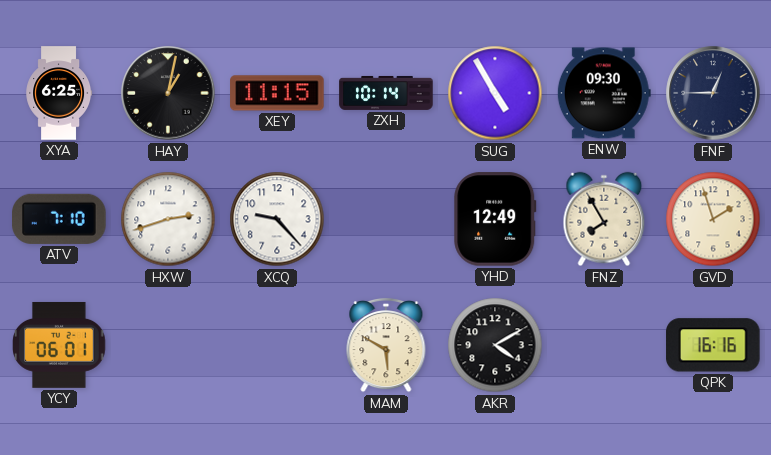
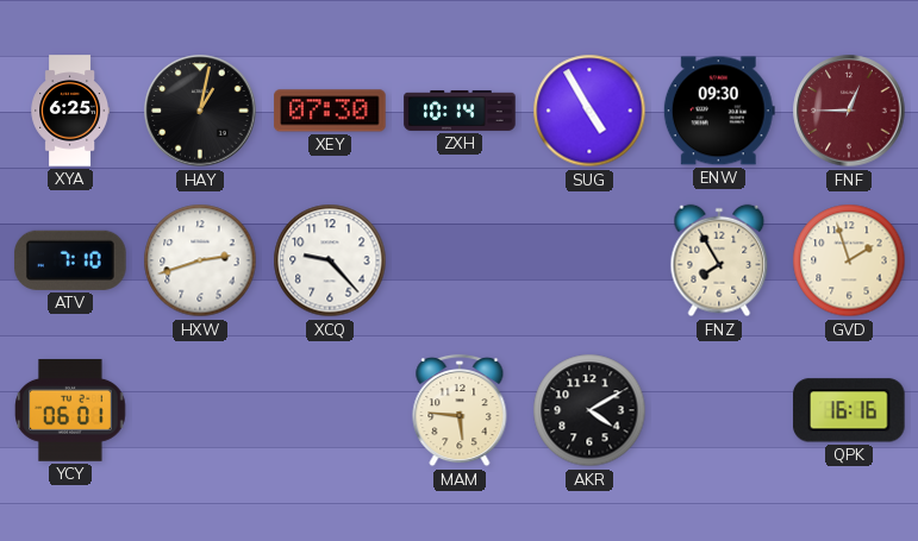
XEY: 11:15 -> 07:30
FNF dial: navy -> burgundy
YHD: 12:49 -> none
MAM: 5:50 -> 5:46
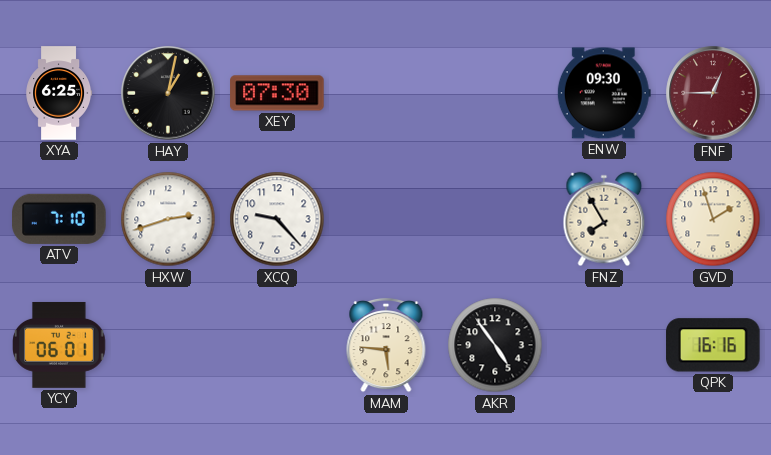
ZXH: 10:14 -> none
SUG: 4:55 -> none
AKR: 4:10 -> 4:54
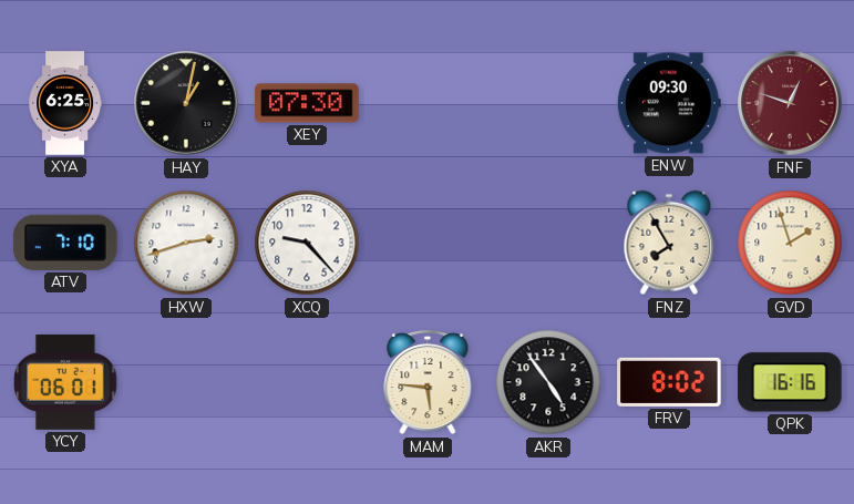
FNF: 12:45 -> 12:48
FRV: none -> 8:02
